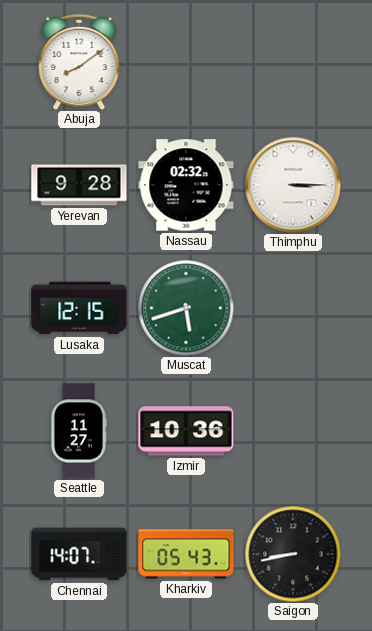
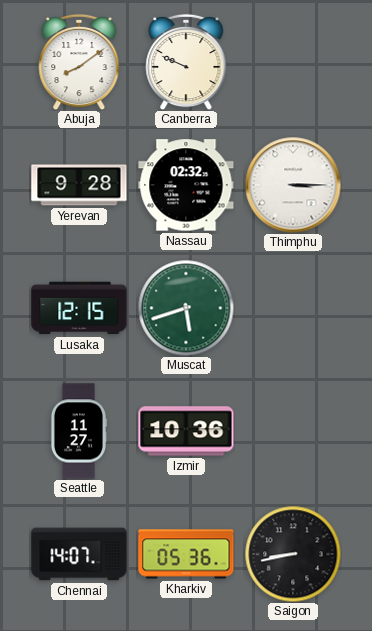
Canberra: none -> 9:49
Kharkiv: 05:43 -> 05:36
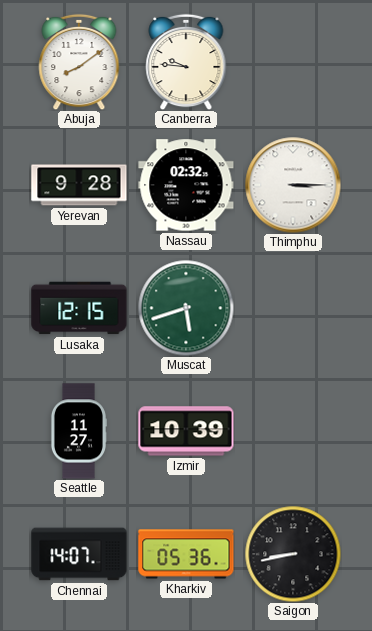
Canberra: 9:49 -> 9:46
Izmir: 10:36 -> 10:39
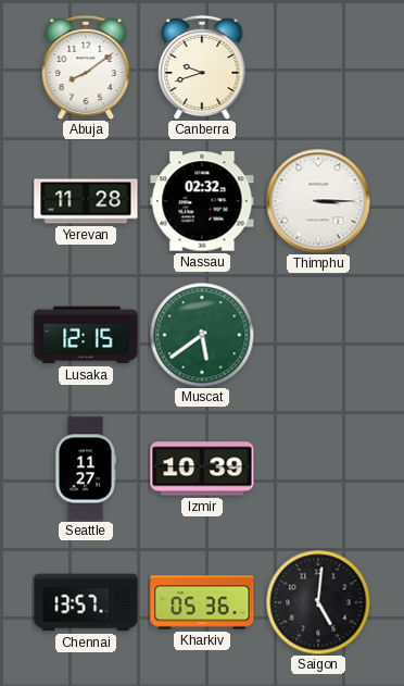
Canberra: 9:46 -> 9:42
Yerevan: 9:28 -> 11:28
Muscat: 5:42 -> 5:39
Chennai: 14:07 -> 13:57
Saigon: 8:43 -> 5:01
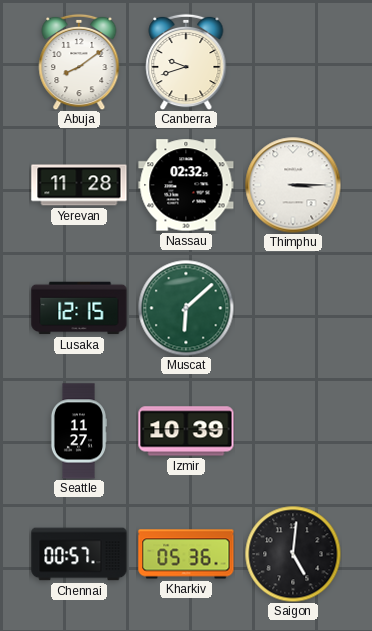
Muscat: 5:39 -> 6:08
Chennai: 13:57 -> 00:57
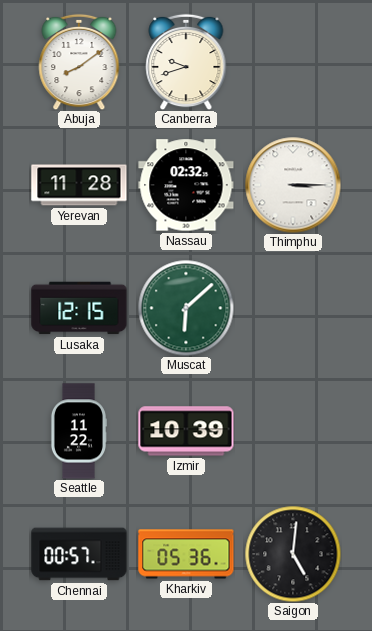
Seattle: 11:27 -> 11:22
